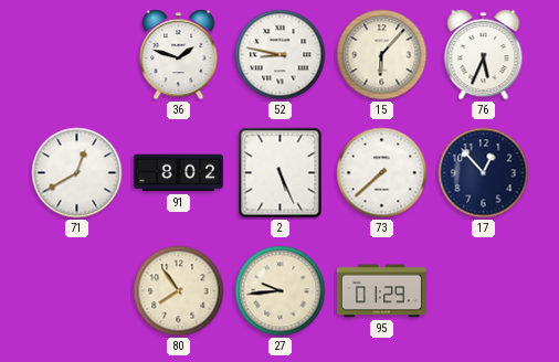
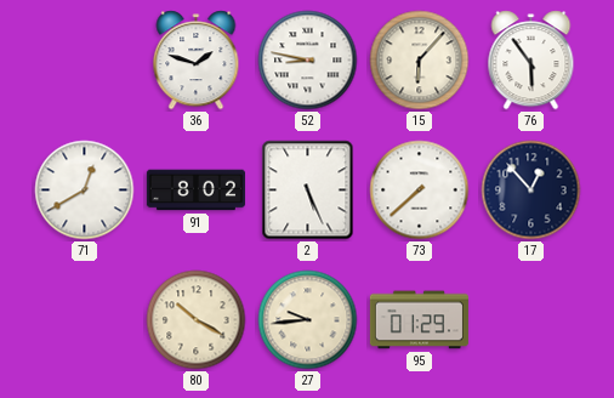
76: 5:34 -> 5:54
80: 7:54 -> 10:20
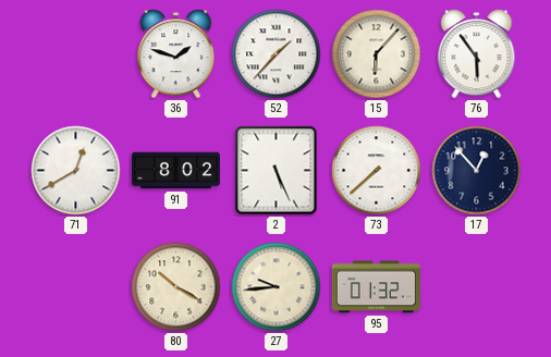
52: 8:47 -> 1:37
95: 01:29 -> 01:32
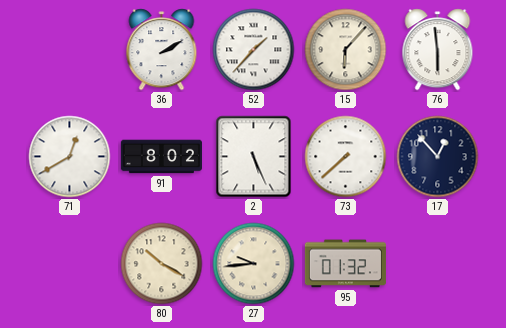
36: 1:48 -> 2:10
76: 5:54 -> 5:59
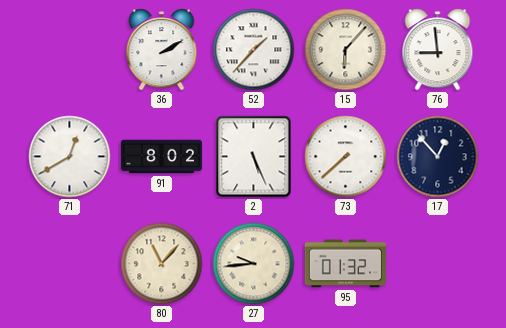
76: 5:59 -> 8:59
80: 10:20 -> 11:07
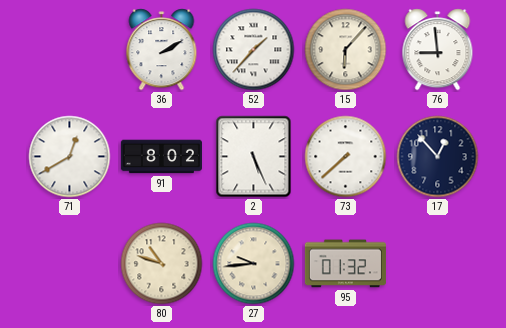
80: 11:07 -> 10:48
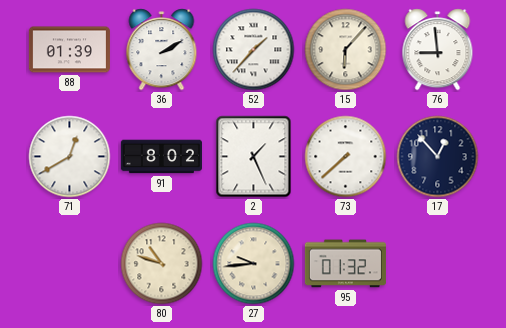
88: none -> 01:39
2: 5:26 -> 1:26
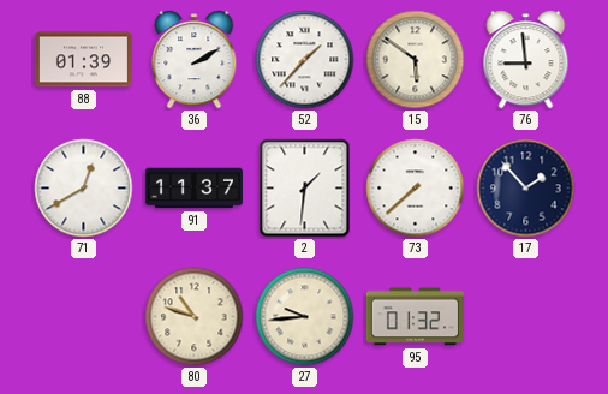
15: 6:07 -> 5:51
91: 8:02 -> 11:37
2: 1:26 -> 1:31
17: 12:53 -> 1:53
